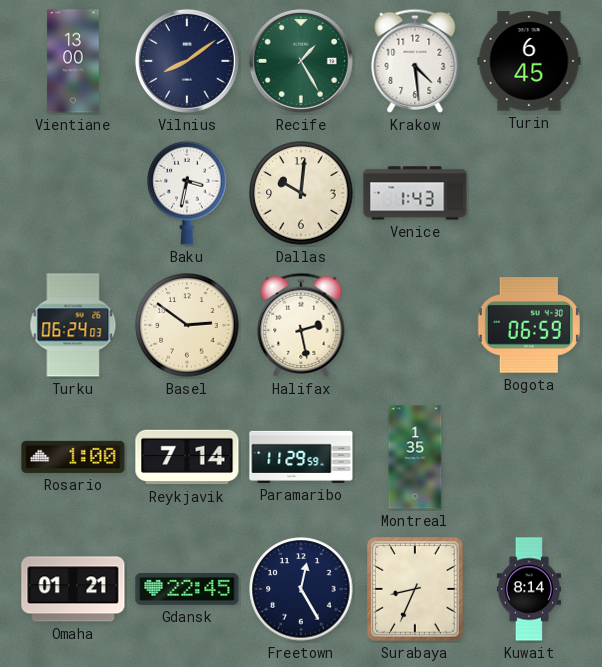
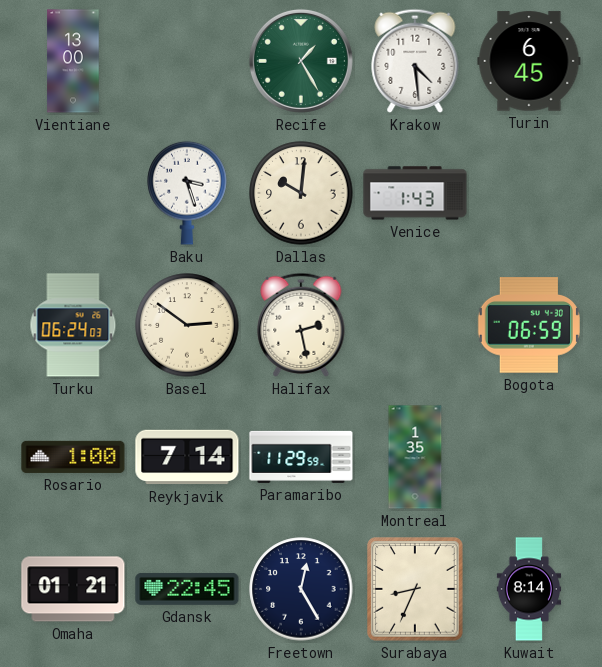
Vilnius: 8:09 -> none
Baku: 3:32 -> 3:27
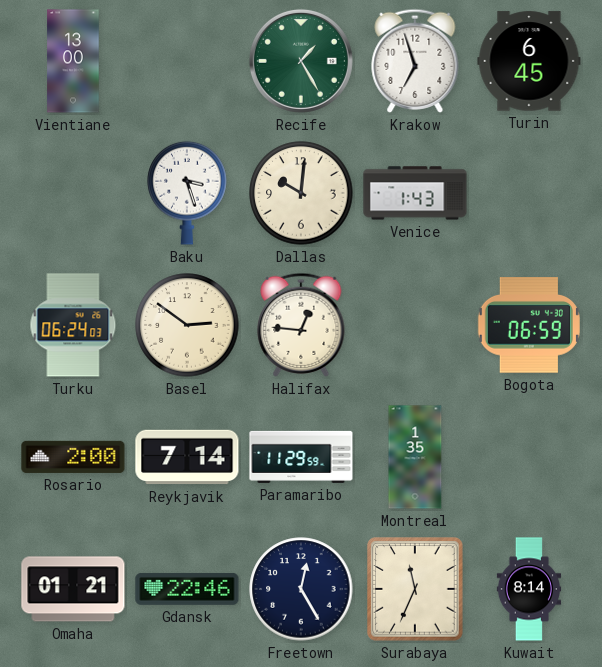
Krakow: 4:29 -> 6:57
Halifax: 2:28 -> 12:46
Rosario: 1:00 -> 2:00
Gdansk: 22:45 -> 22:46
Surabaya: 8:34 -> 11:34
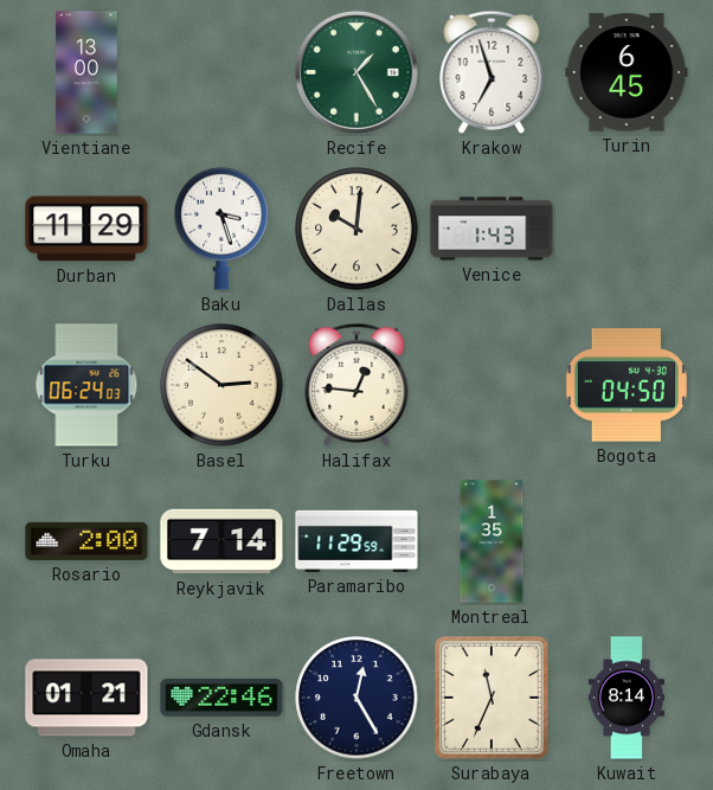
Durban: none -> 11:29
Bogota: 06:59 -> 04:50
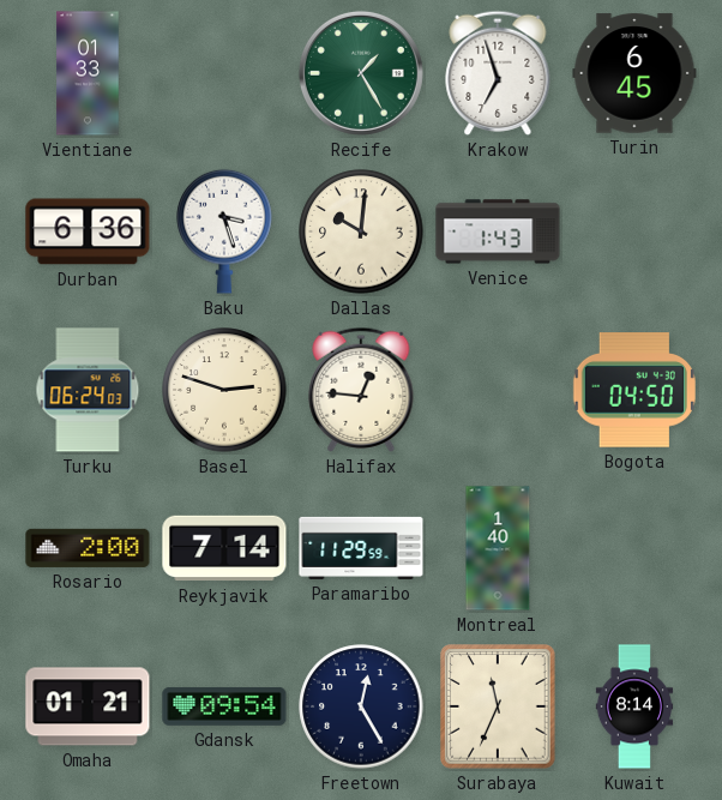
Vientiane: 13:00 -> 01:33
Durban: 11:29 -> 6:36
Basel: 2:51 -> 2:48
Montreal: 1:35 -> 1:40
Gdansk: 22:46 -> 09:54
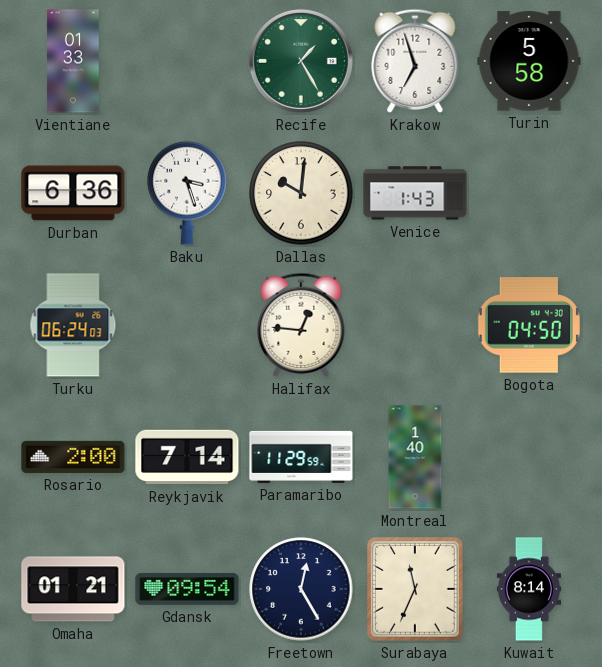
Turin: 6:45 -> 5:58
Basel: 2:48 -> none
